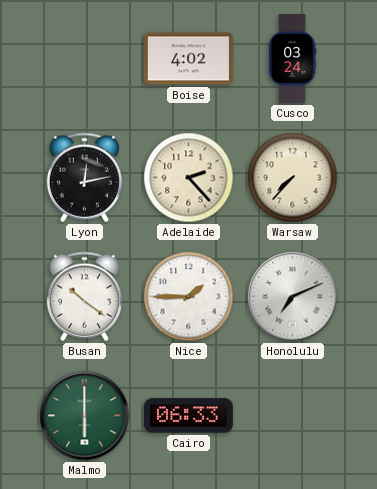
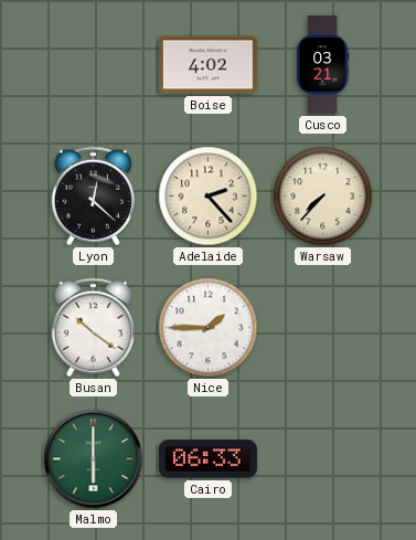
Cusco: 03:24 -> 03:21
Lyon: 12:13 -> 12:22
Honolulu: 7:11 -> none
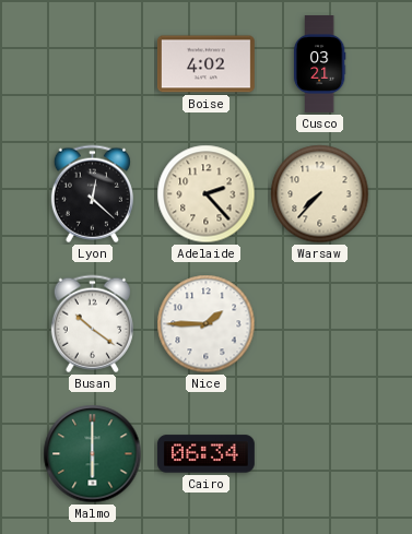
Cairo: 06:33 -> 06:34
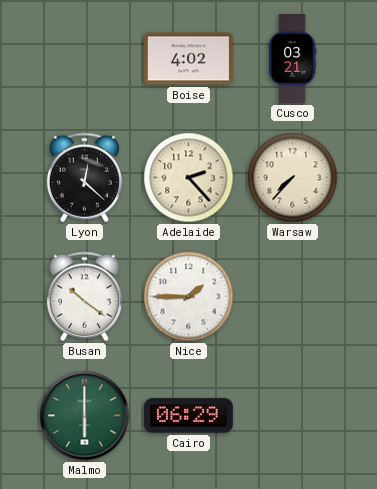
Cairo: 06:34 -> 06:29
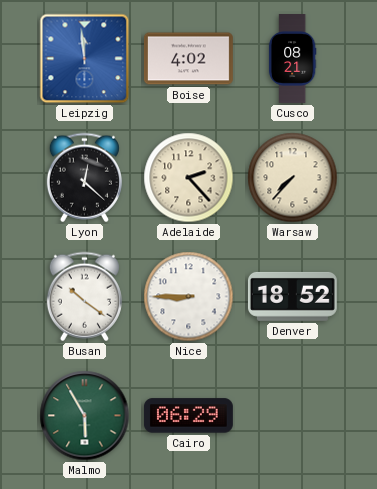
Leipzig: none -> 11:59
Cusco: 03:21 -> 08:21
Nice: 1:45 -> 8:45
Denver: none -> 18:52
Malmo: 6:00 -> 5:55
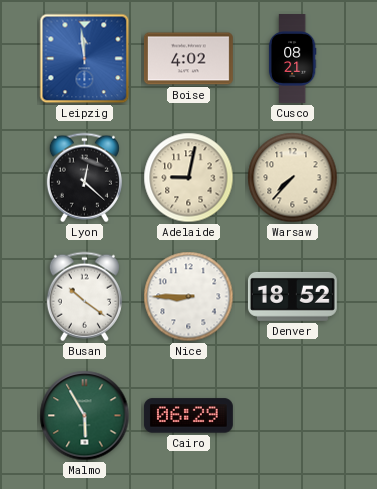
Adelaide: 2:23 -> 9:02
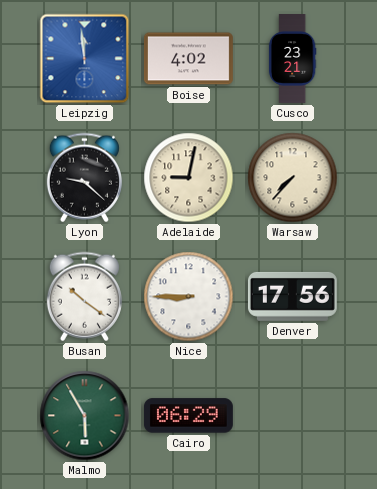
Cusco: 08:21 -> 23:21
Lyon: 12:22 -> 9:22
Denver: 18:52 -> 17:56
